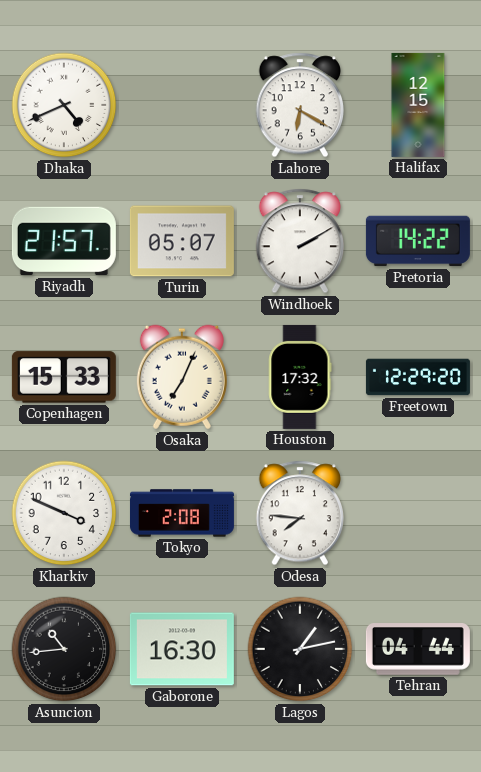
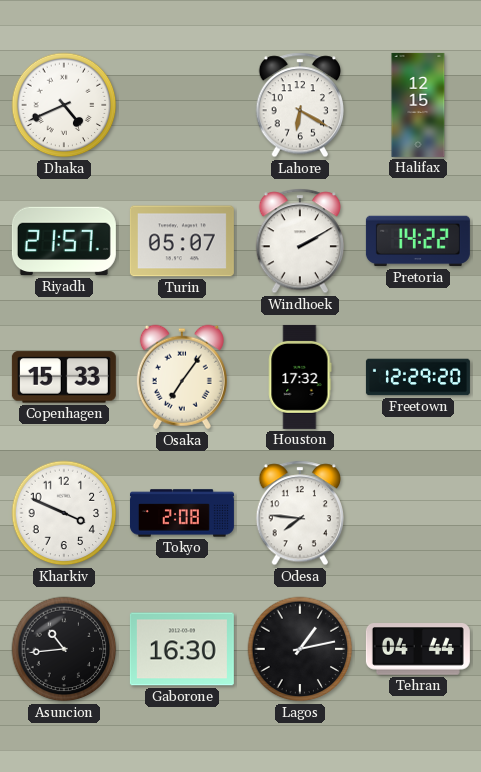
Osaka: 7:04 -> 7:06
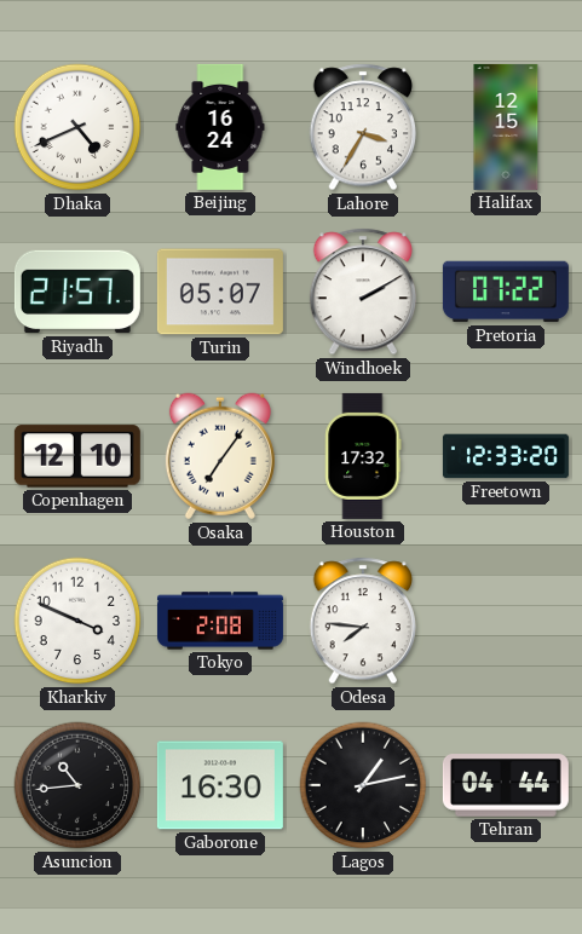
Beijing: none -> 16:24
Lahore: 6:20 -> 3:35
Pretoria: 14:22 -> 07:22
Copenhagen: 15:33 -> 12:10
Freetown: 12:29 -> 12:33
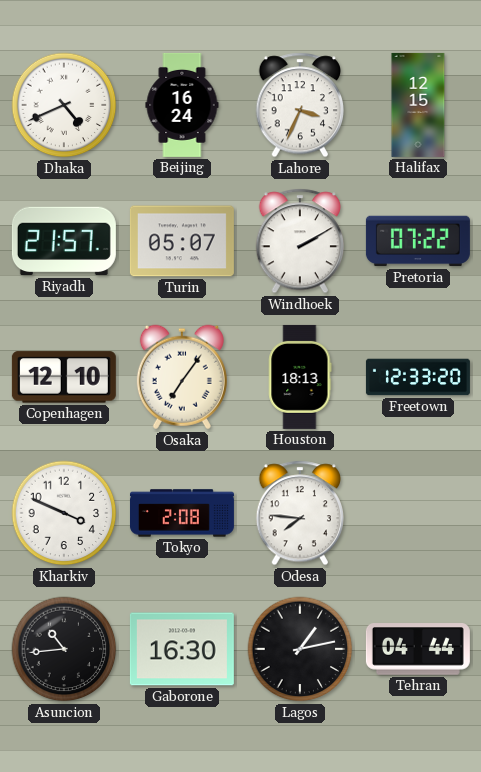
Lahore: 3:35 -> 3:34
Houston: 17:32 -> 18:13
